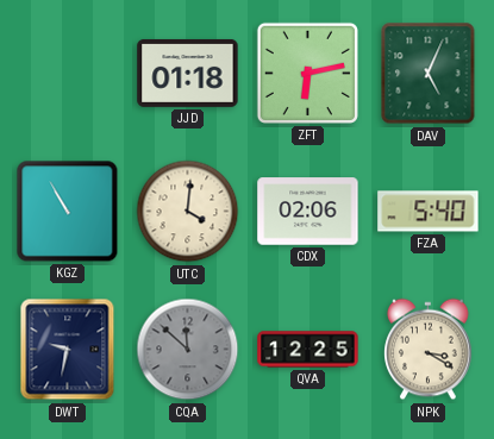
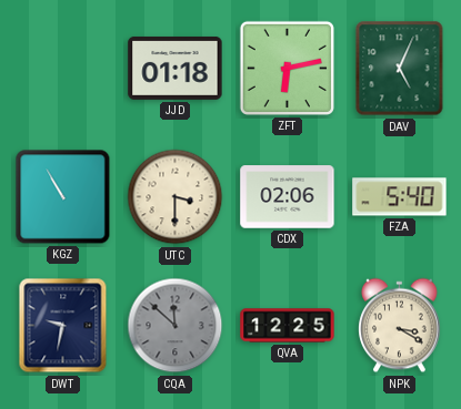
UTC: 4:01 -> 3:30
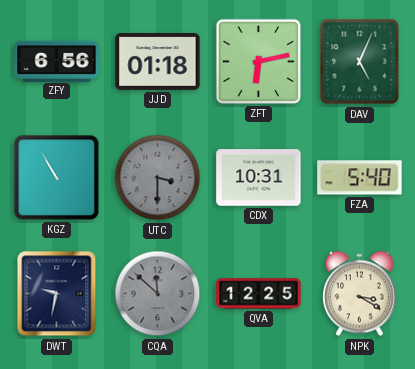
ZFY: none -> 6:56
UTC dial: cream -> grey
CDX: 02:06 -> 10:31
